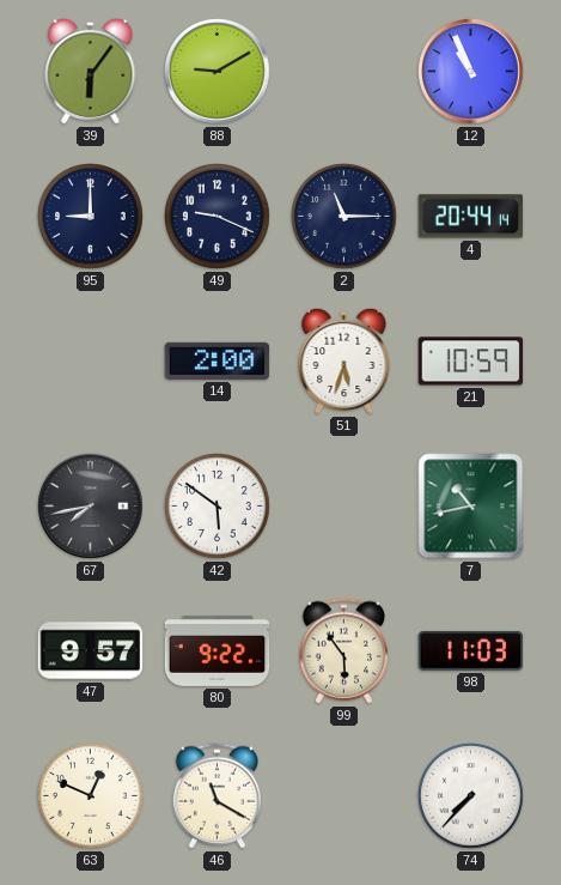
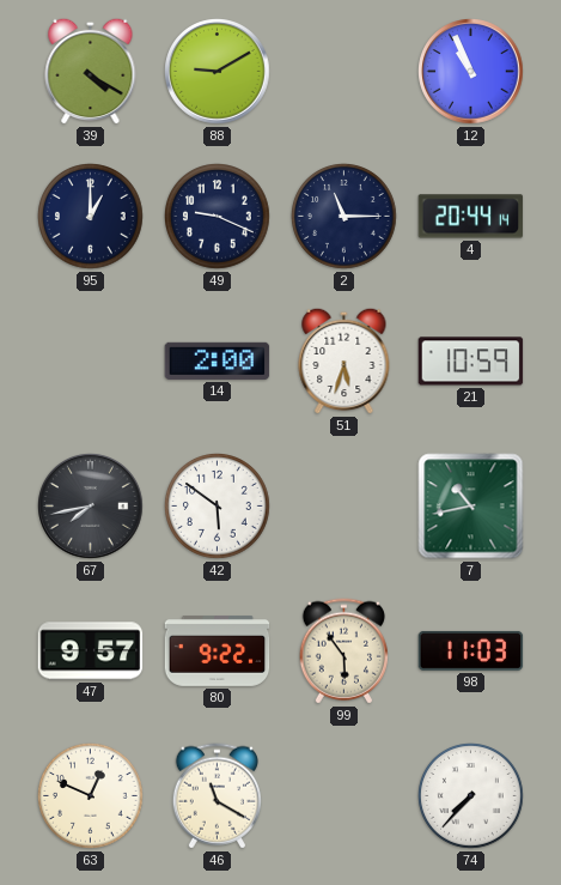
39: 6:06 -> 4:20
95: 9:00 -> 1:00
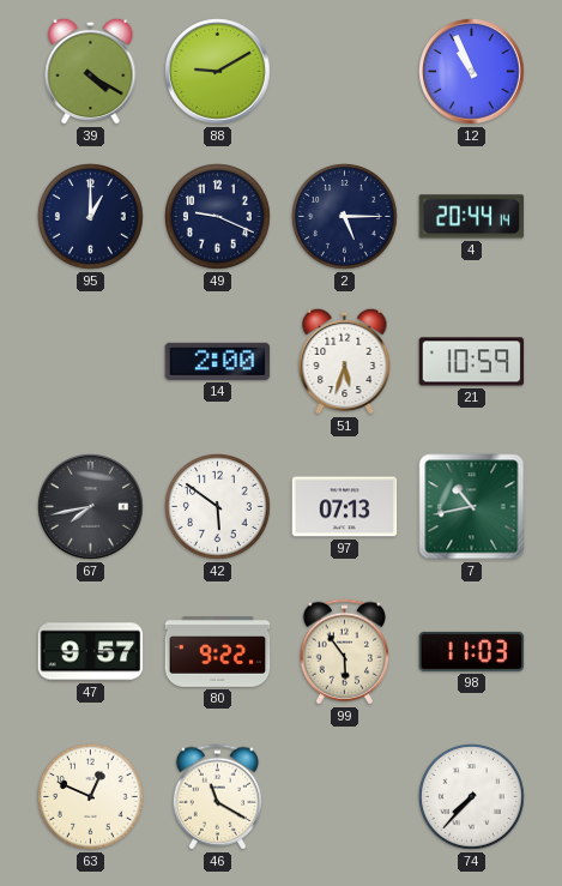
2: 11:15 -> 5:15
97: none -> 07:13
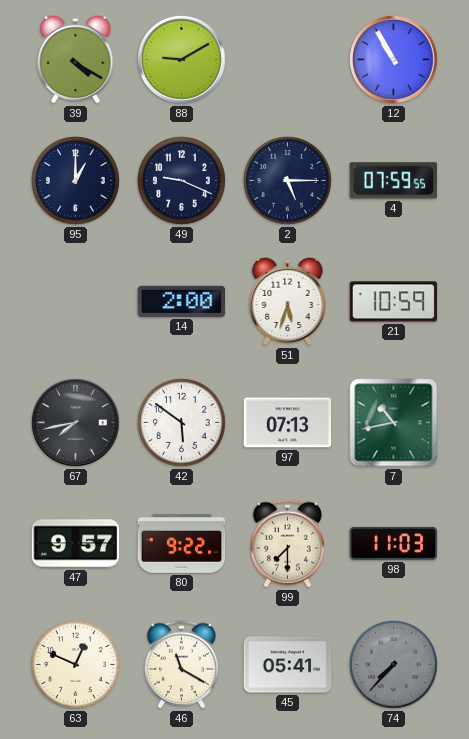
12: 10:56 -> 10:55
4: 20:44 -> 07:59
99: 5:54 -> 7:30
45: none -> 05:41
74 dial: white -> grey
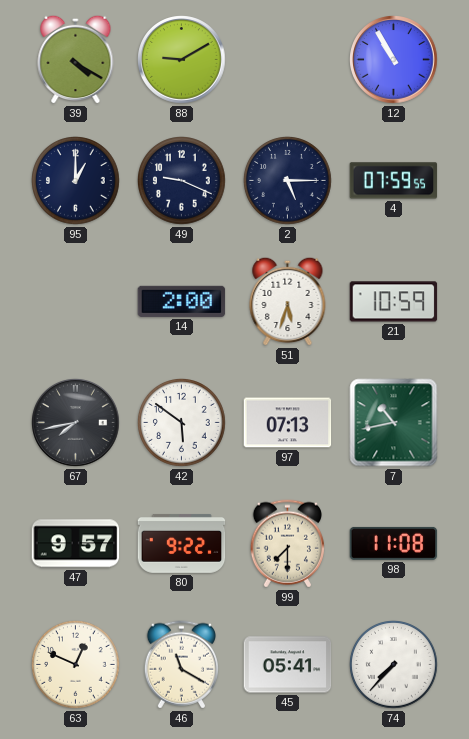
98: 11:03 -> 11:08
74 dial: grey -> white
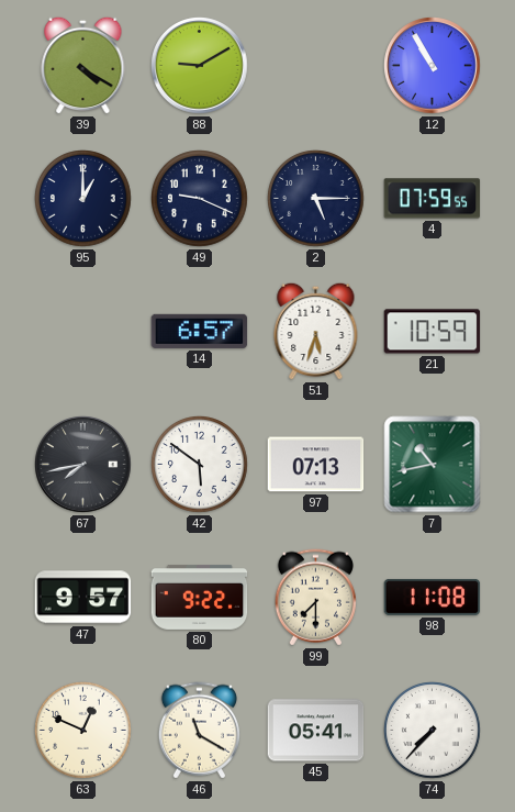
14: 2:00 -> 6:57
